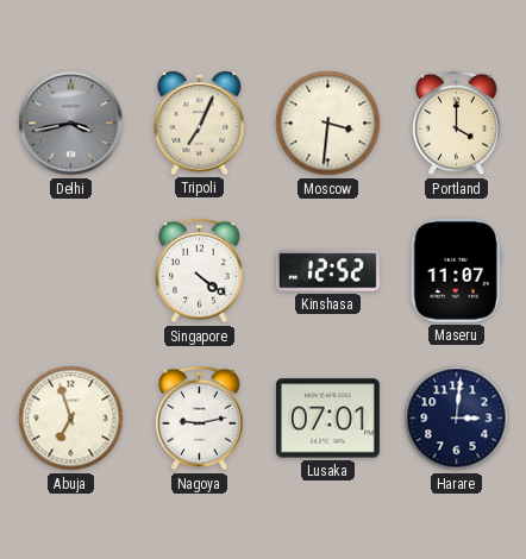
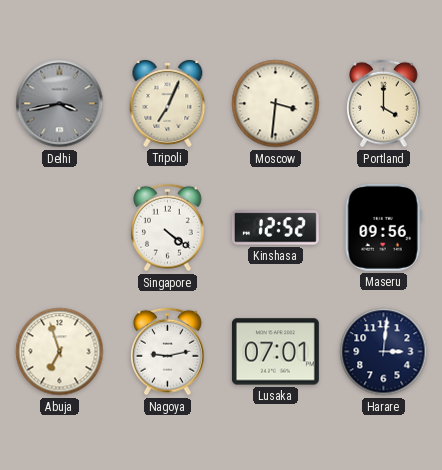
Maseru: 11:07 -> 09:56
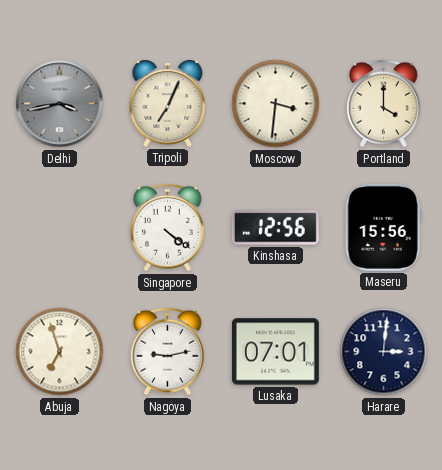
Kinshasa: 12:52 -> 12:56
Maseru: 09:56 -> 15:56
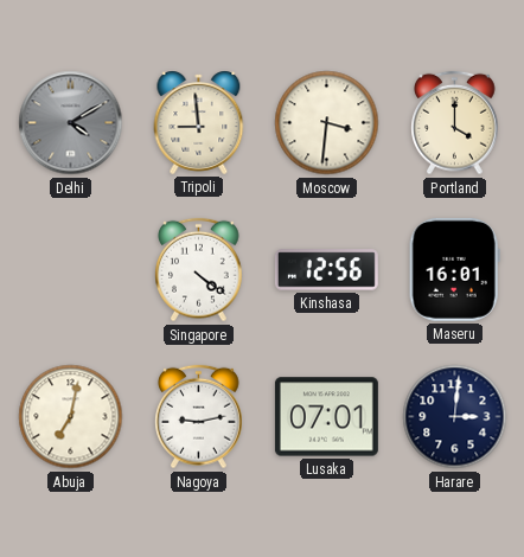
Delhi: 3:43 -> 4:10
Tripoli: 7:04 -> 8:59
Maseru: 15:56 -> 16:01
Abuja: 6:57 -> 7:02
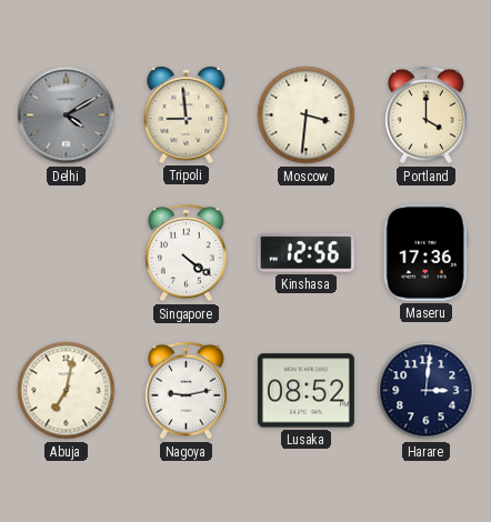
Maseru: 16:01 -> 17:36
Lusaka: 07:01 -> 08:52
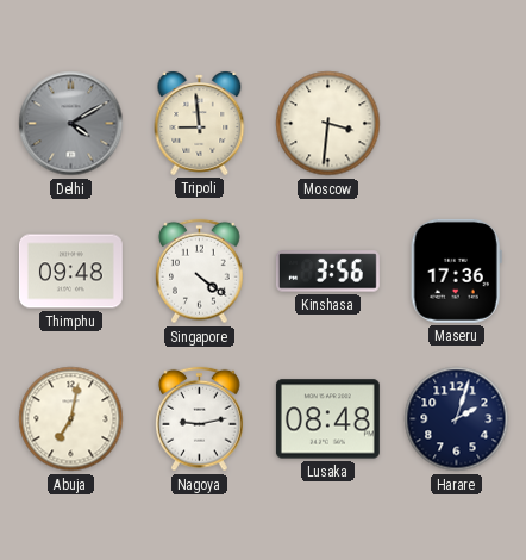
Portland: 4:00 -> none
Thimphu: none -> 09:48
Kinshasa: 12:56 -> 3:56
Lusaka: 08:52 -> 08:48
Harare: 3:01 -> 2:03
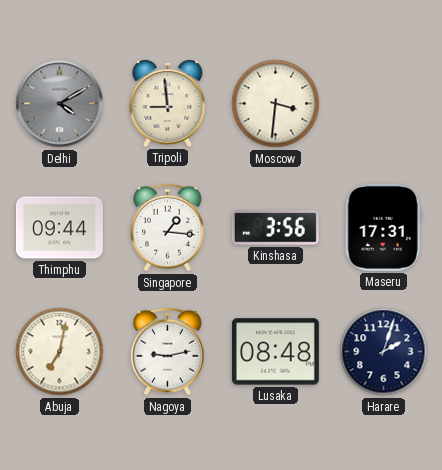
Thimphu: 09:48 -> 09:44
Singapore: 4:21 -> 1:16
Maseru: 17:36 -> 17:31
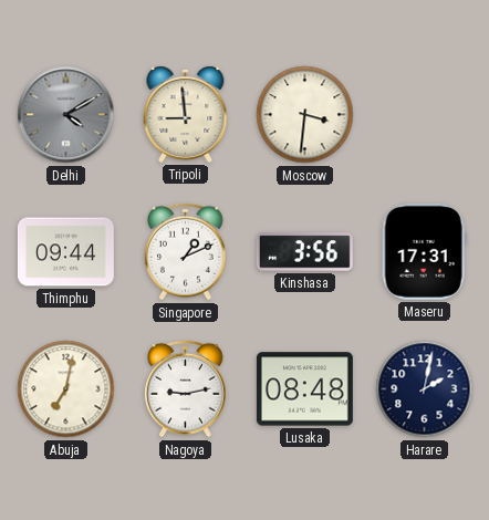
Singapore: 1:16 -> 1:11
Harare: 2:03 -> 2:02
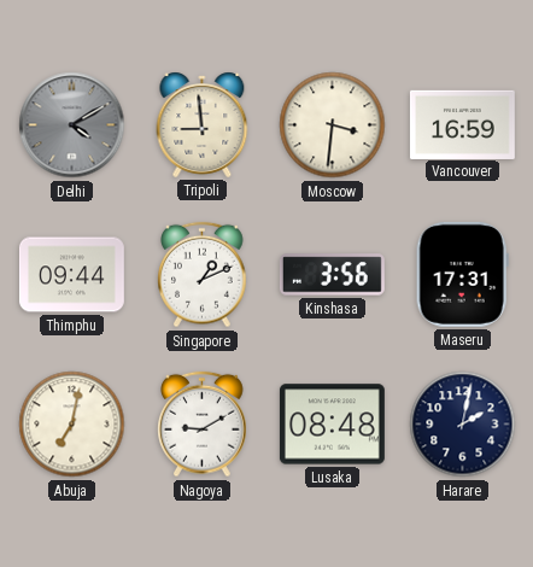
Vancouver: none -> 16:59
Nagoya: 9:13 -> 9:10
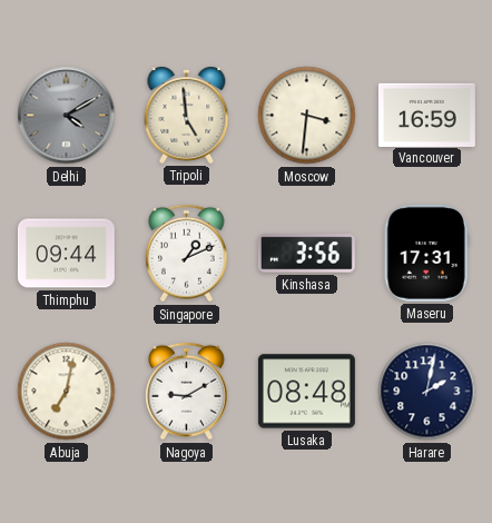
Tripoli: 8:59 -> 4:59
